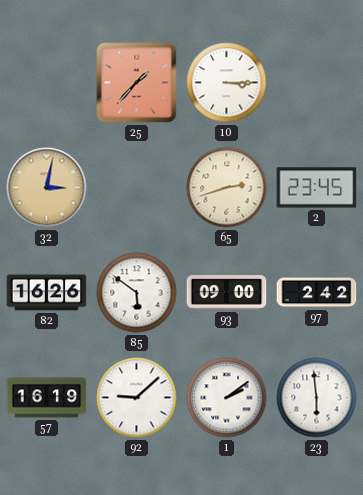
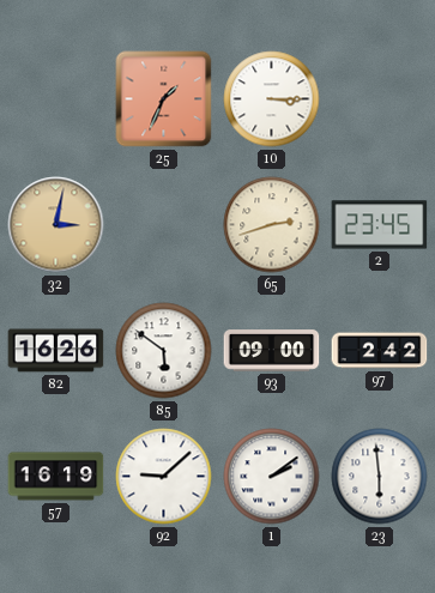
25: 1:37 -> 1:34
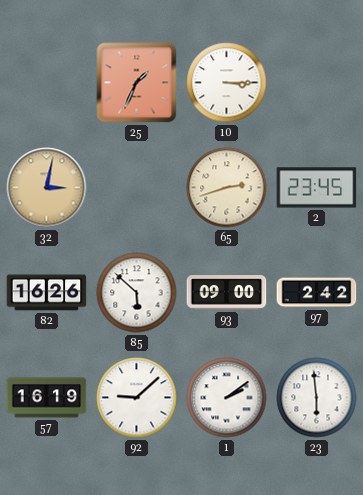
85: 5:51 -> 5:52
